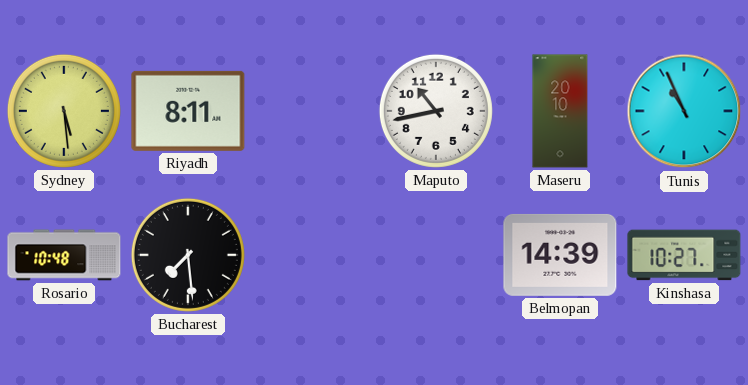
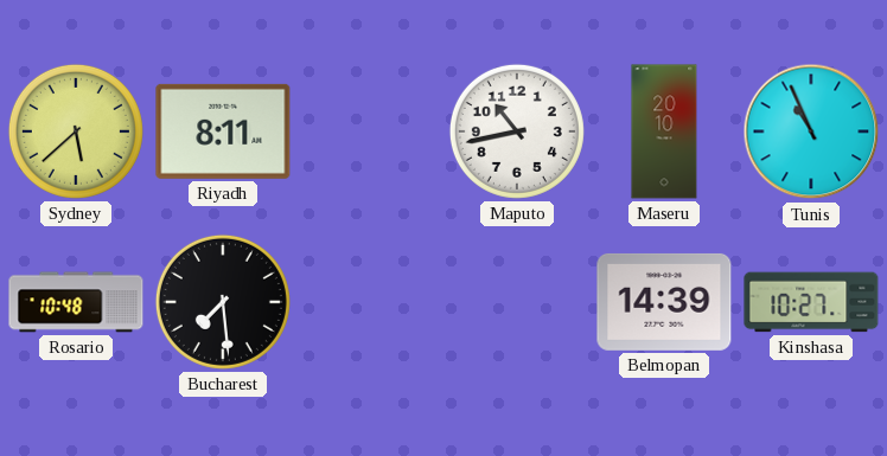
Sydney: 5:29 -> 5:38
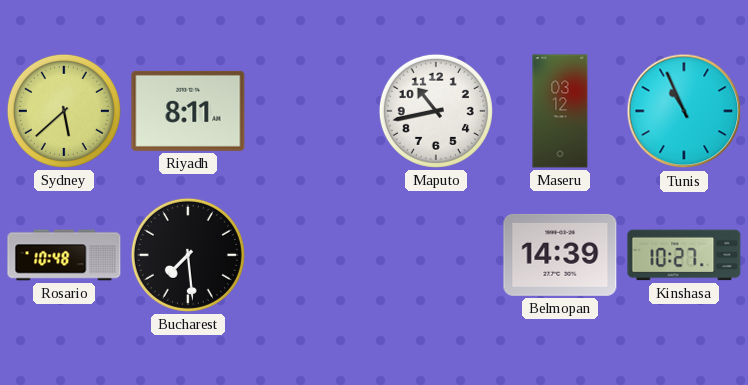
Maseru: 20:10 -> 03:12
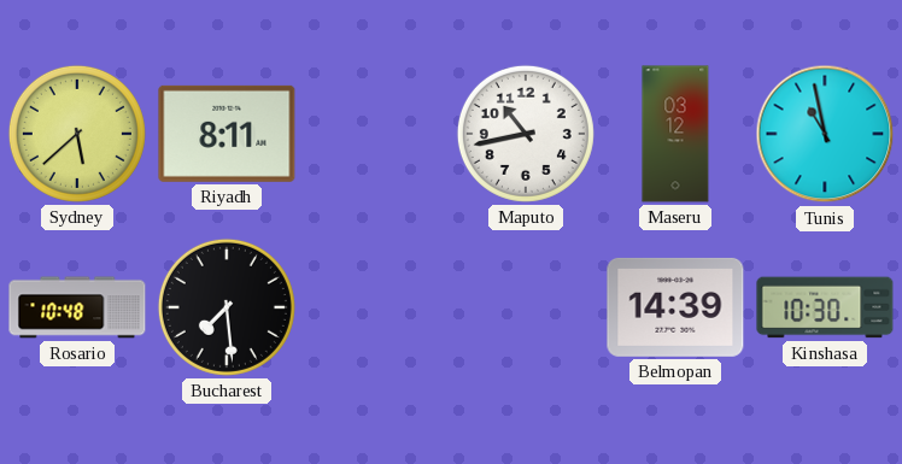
Tunis: 10:56 -> 10:58
Kinshasa: 10:27 -> 10:30
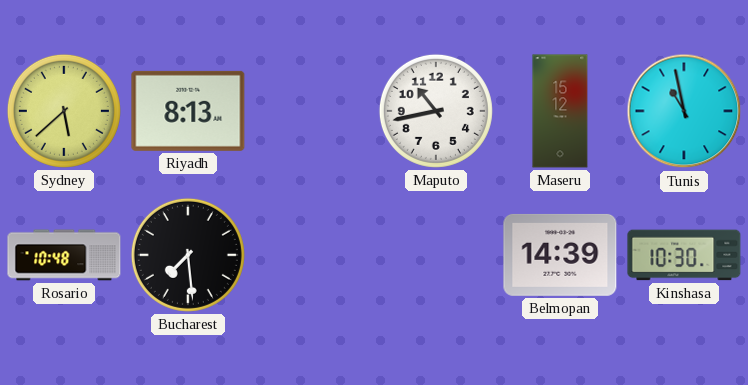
Riyadh: 8:11 -> 8:13
Maseru: 03:12 -> 15:12
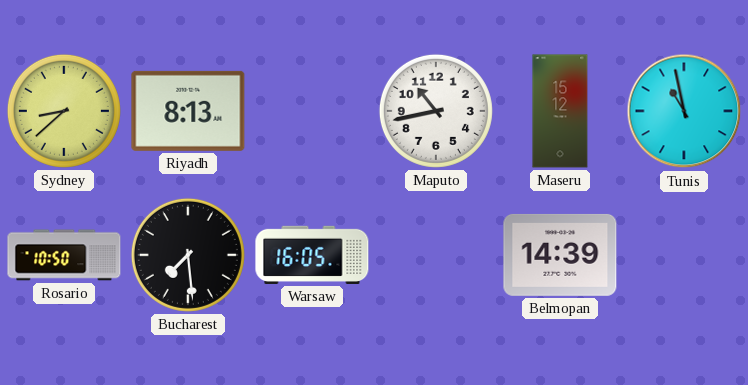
Sydney: 5:38 -> 8:38
Rosario: 10:48 -> 10:50
Warsaw: none -> 16:05
Kinshasa: 10:30 -> none
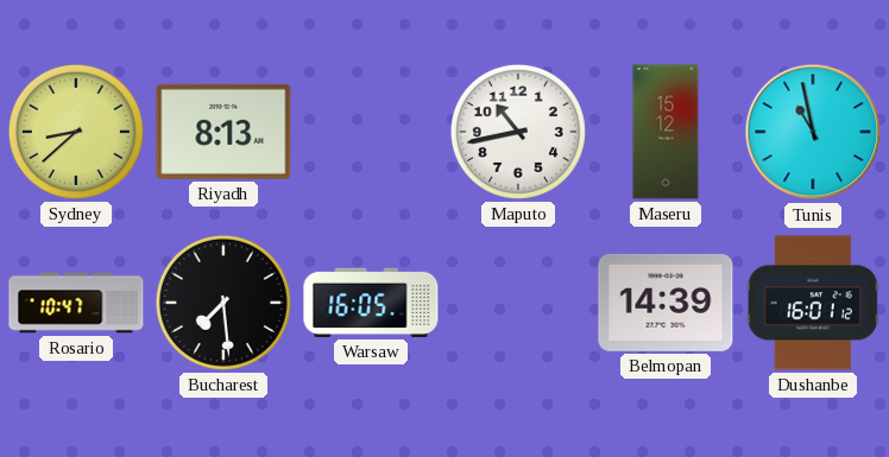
Rosario: 10:50 -> 10:47
Dushanbe: none -> 16:01
